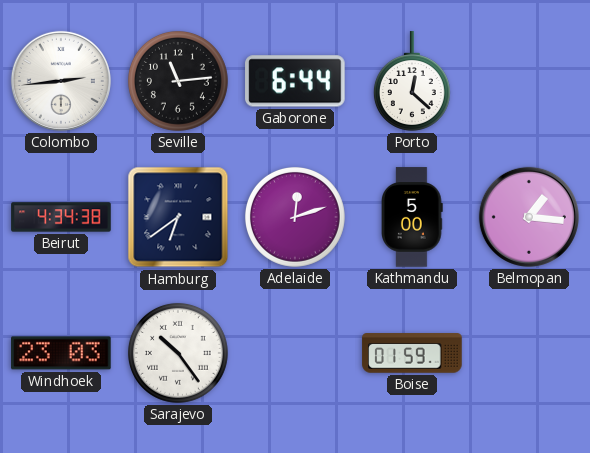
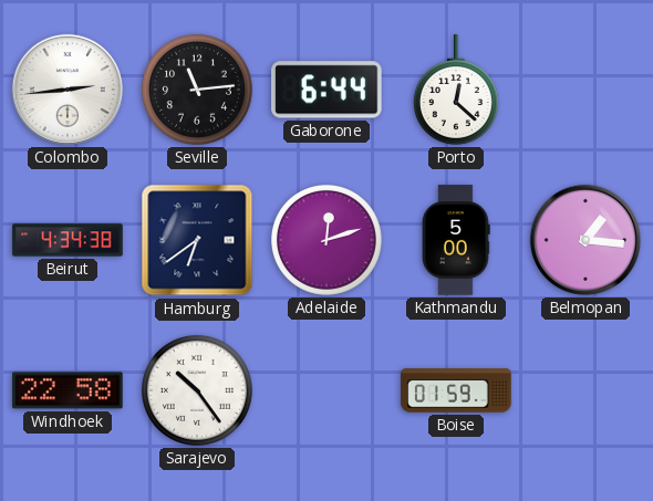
Windhoek: 23:03 -> 22:58
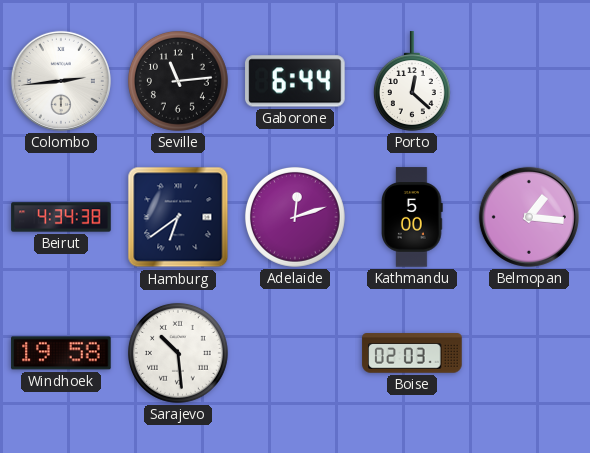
Windhoek: 22:58 -> 19:58
Sarajevo: 10:24 -> 10:29
Boise: 01:59 -> 02:03
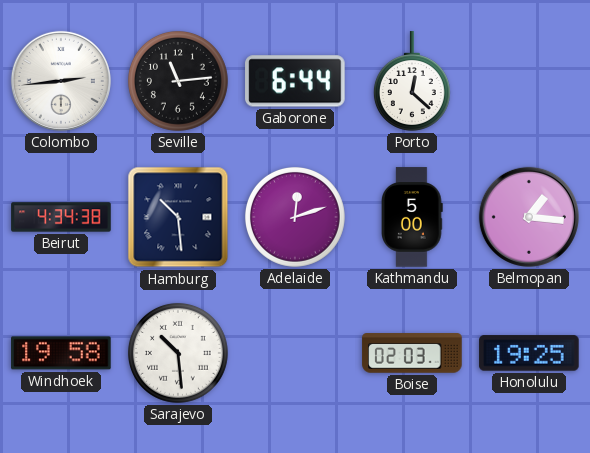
Hamburg: 6:39 -> 10:29
Honolulu: none -> 19:25
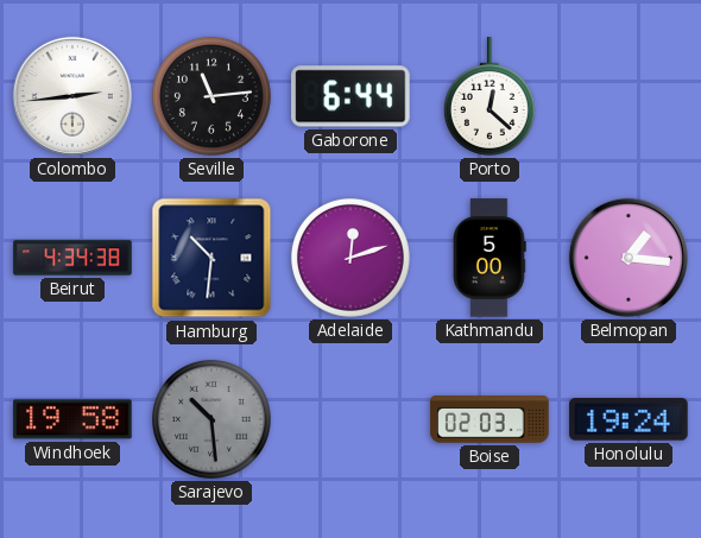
Hamburg: 10:29 -> 10:31
Sarajevo dial: white -> grey
Honolulu: 19:25 -> 19:24
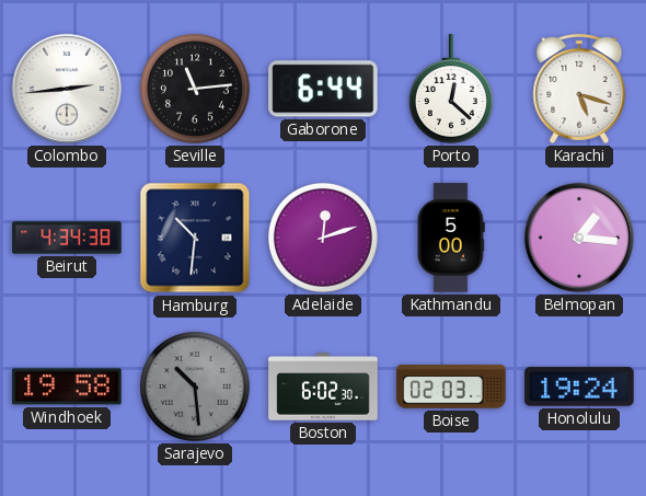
Karachi: none -> 5:18
Boston: none -> 6:02
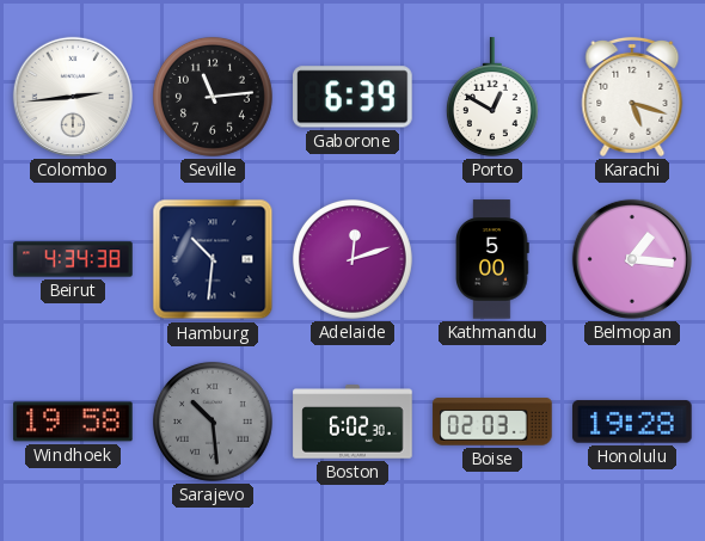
Gaborone: 6:44 -> 6:39
Porto: 12:22 -> 12:50
Honolulu: 19:24 -> 19:28
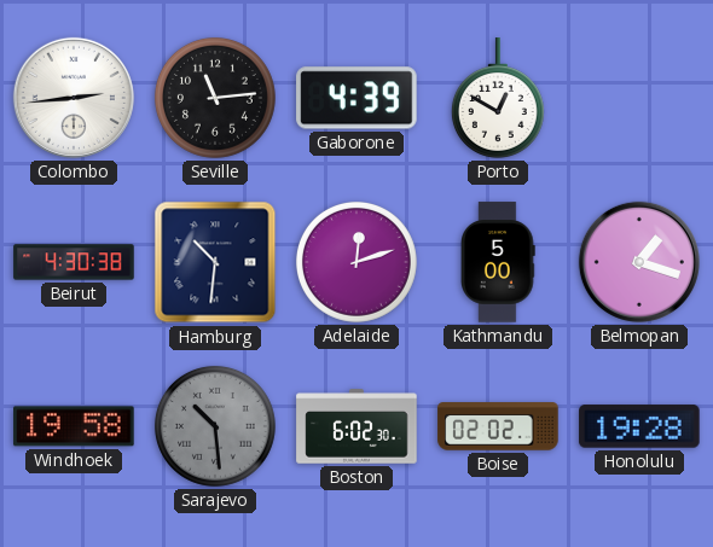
Gaborone: 6:39 -> 4:39
Karachi: 5:18 -> none
Beirut: 4:34 -> 4:30
Belmopan: 1:16 -> 1:18
Boise: 02:03 -> 02:02
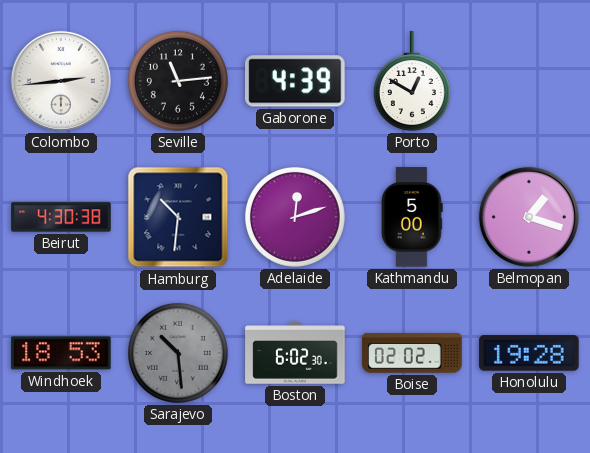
Windhoek: 19:58 -> 18:53
